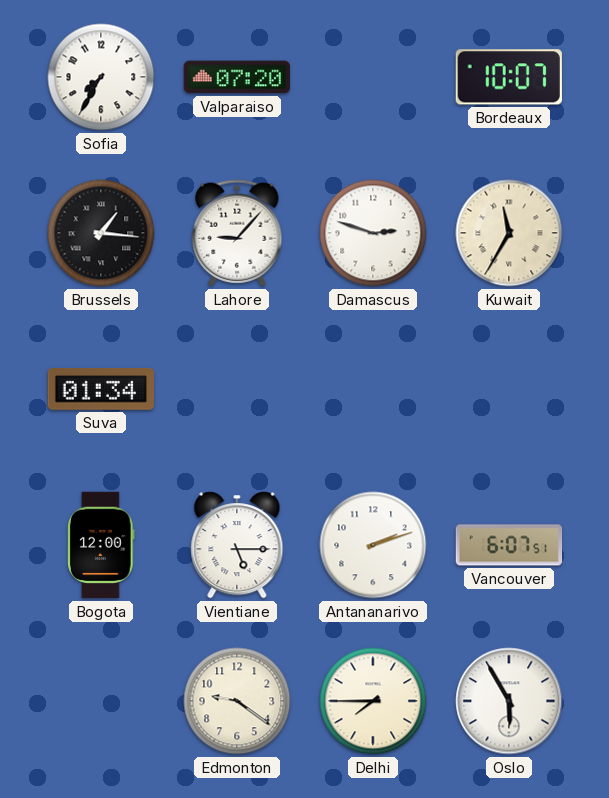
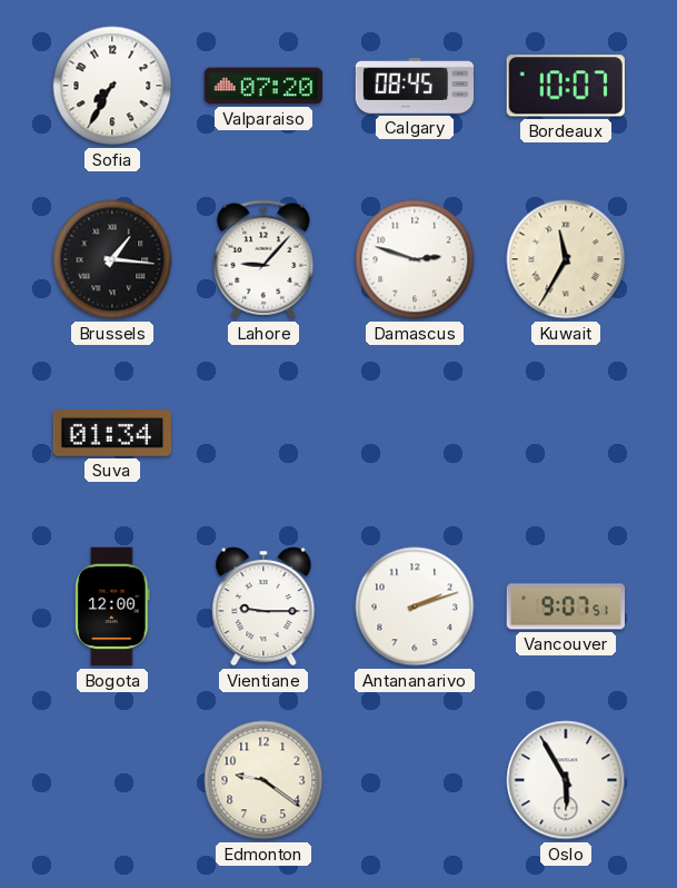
Calgary: none -> 08:45
Vientiane: 5:15 -> 9:15
Vancouver: 6:07 -> 9:07
Delhi: 7:45 -> none
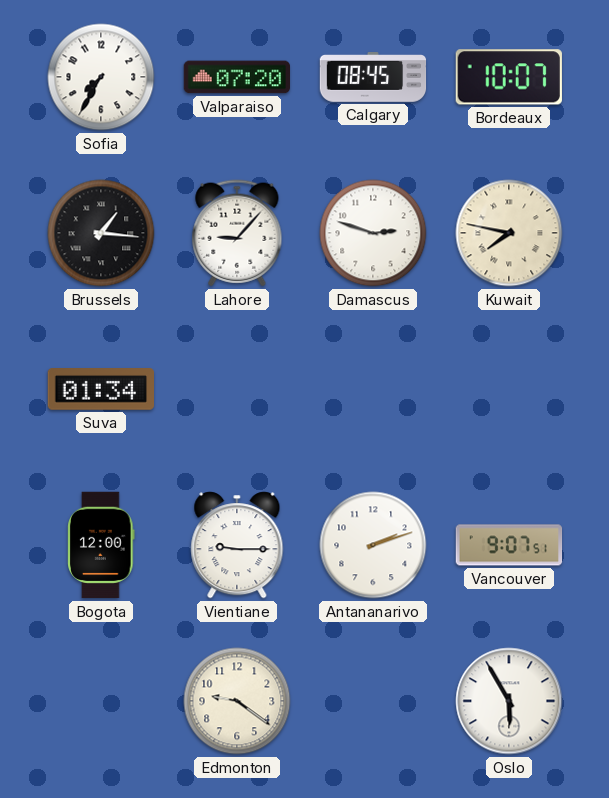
Kuwait: 11:35 -> 7:47
